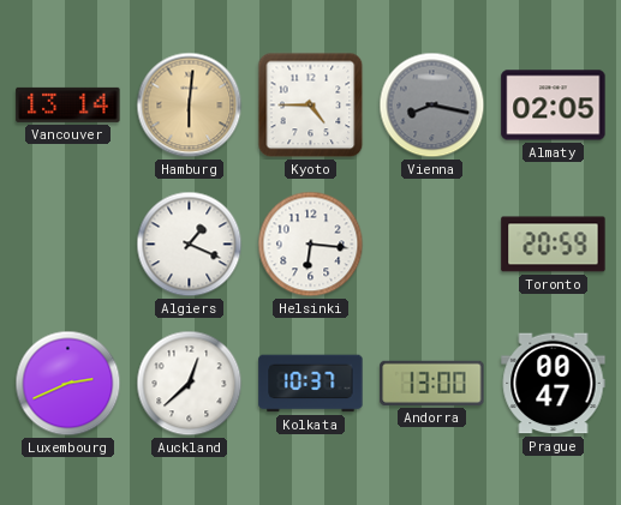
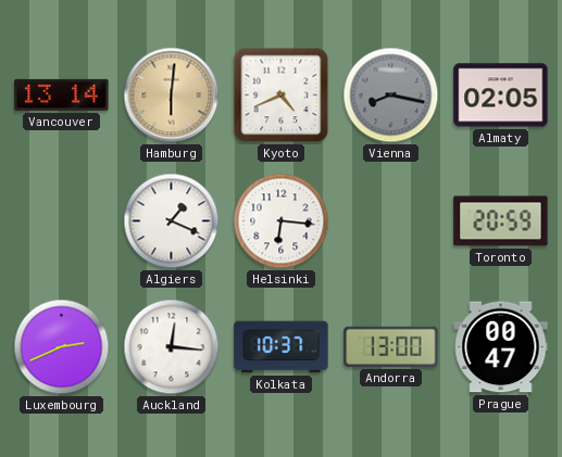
Kyoto: 4:45 -> 4:41
Auckland: 12:38 -> 12:16
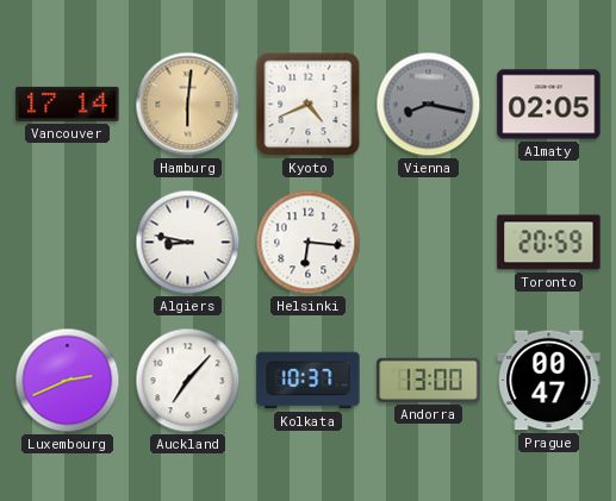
Vancouver: 13:14 -> 17:14
Algiers: 1:19 -> 8:47
Auckland: 12:16 -> 7:07
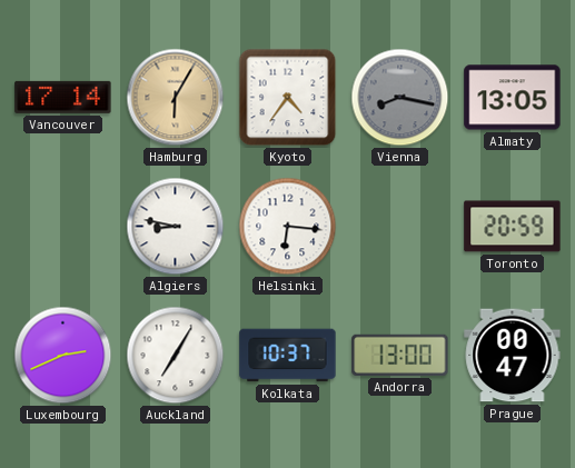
Hamburg: 6:01 -> 6:05
Kyoto: 4:41 -> 4:36
Almaty: 02:05 -> 13:05
Auckland: 7:07 -> 7:05
